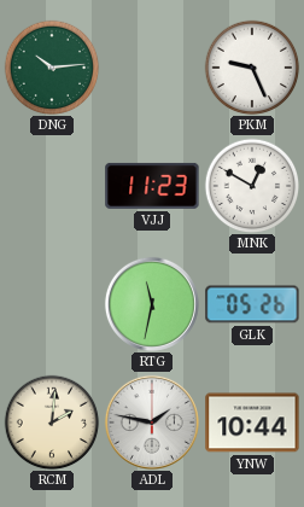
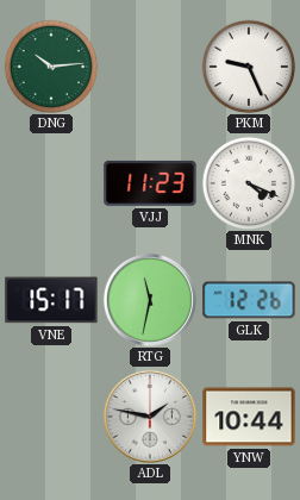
MNK: 12:50 -> 4:19
VNE: none -> 15:17
GLK: 05:26 -> 12:26
RCM: 2:01 -> none
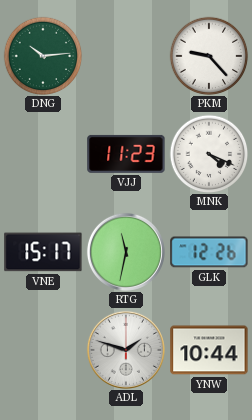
PKM: 9:26 -> 9:23
ADL: 1:47 -> 1:48
